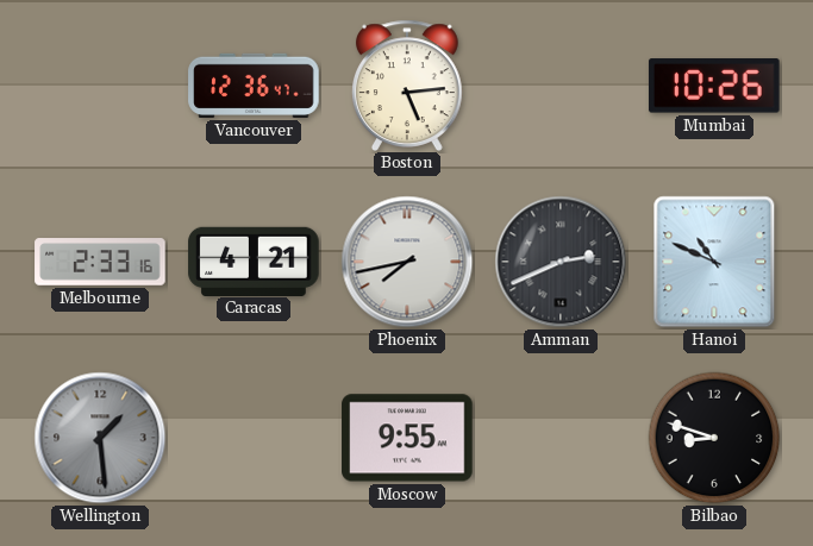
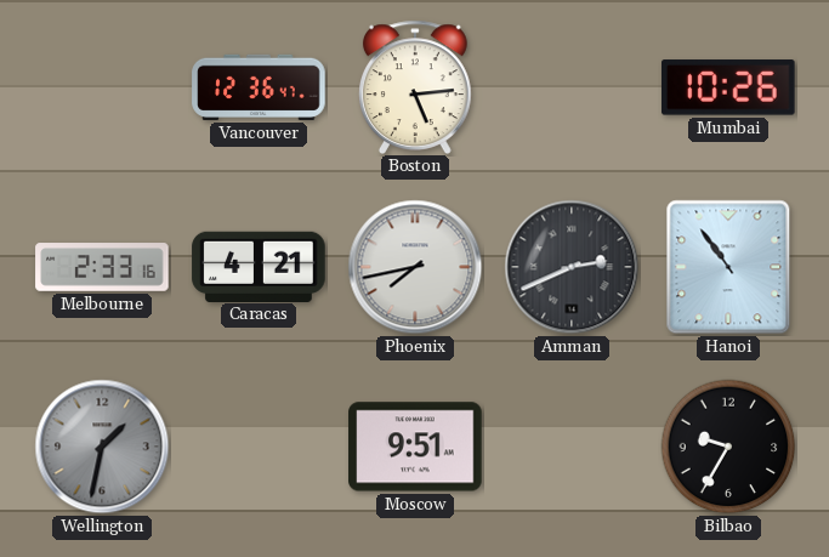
Hanoi: 10:49 -> 10:54
Wellington: 1:29 -> 1:32
Moscow: 9:55 -> 9:51
Bilbao: 8:48 -> 9:35
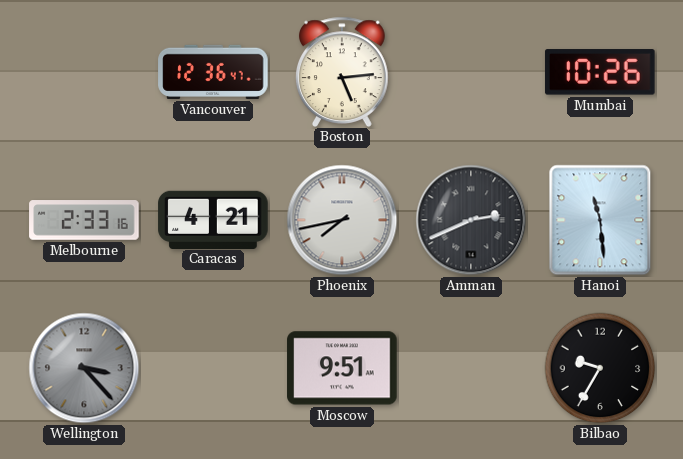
Hanoi: 10:54 -> 11:29
Wellington: 1:32 -> 3:23
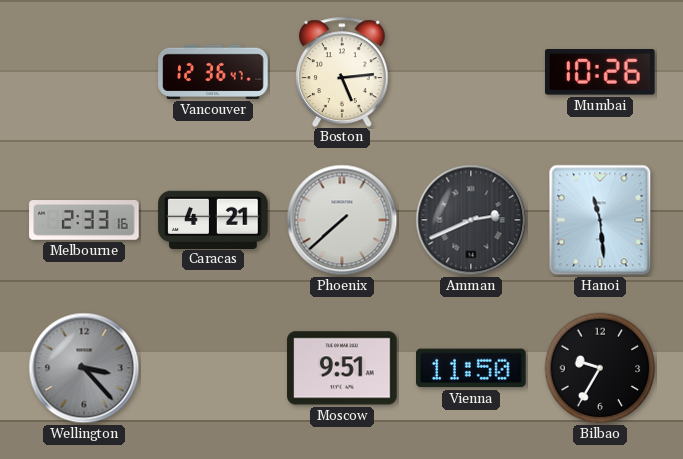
Phoenix: 7:43 -> 7:38
Vienna: none -> 11:50
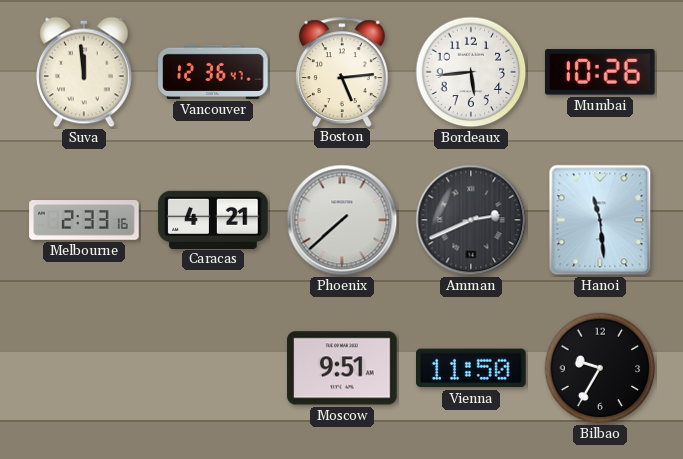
Suva: none -> 11:59
Bordeaux: none -> 5:44
Wellington: 3:23 -> none
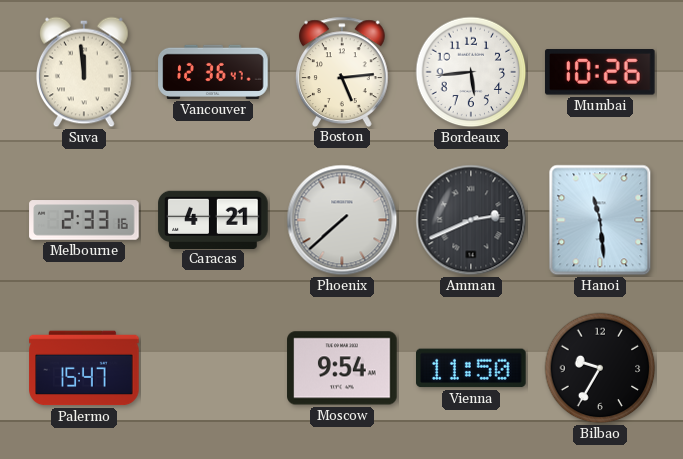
Palermo: none -> 15:47
Moscow: 9:51 -> 9:54
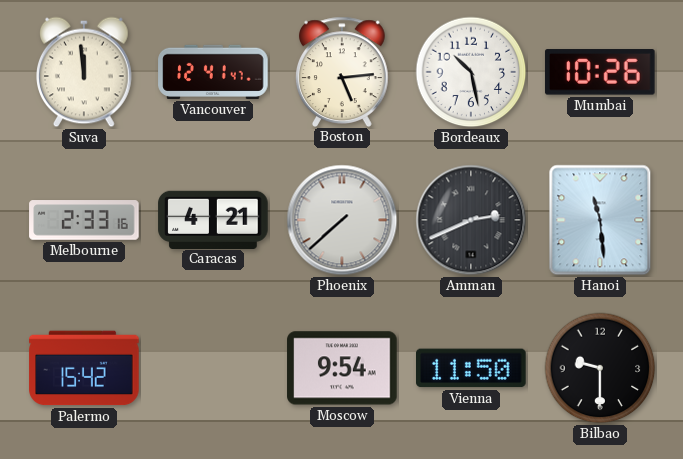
Vancouver: 12:36 -> 12:41
Bordeaux: 5:44 -> 10:28
Palermo: 15:47 -> 15:42
Bilbao: 9:35 -> 9:30
